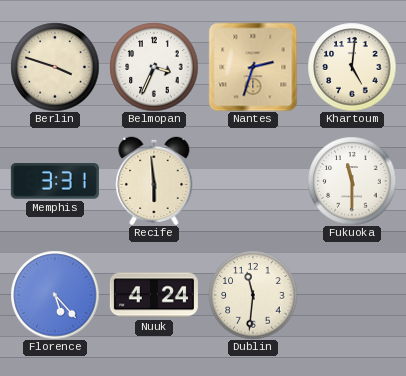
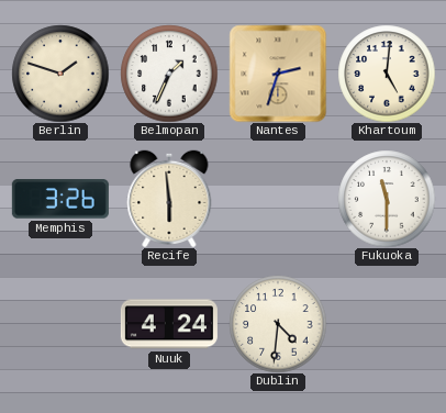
Berlin: 3:48 -> 1:48
Belmopan: 3:34 -> 1:34
Memphis: 3:31 -> 3:26
Florence: 5:23 -> none
Dublin: 11:31 -> 4:31
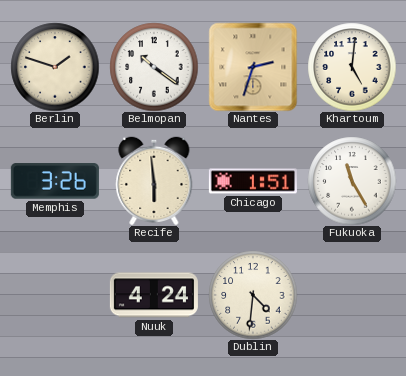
Belmopan: 1:34 -> 10:21
Chicago: none -> 1:51
Fukuoka: 11:30 -> 11:25
